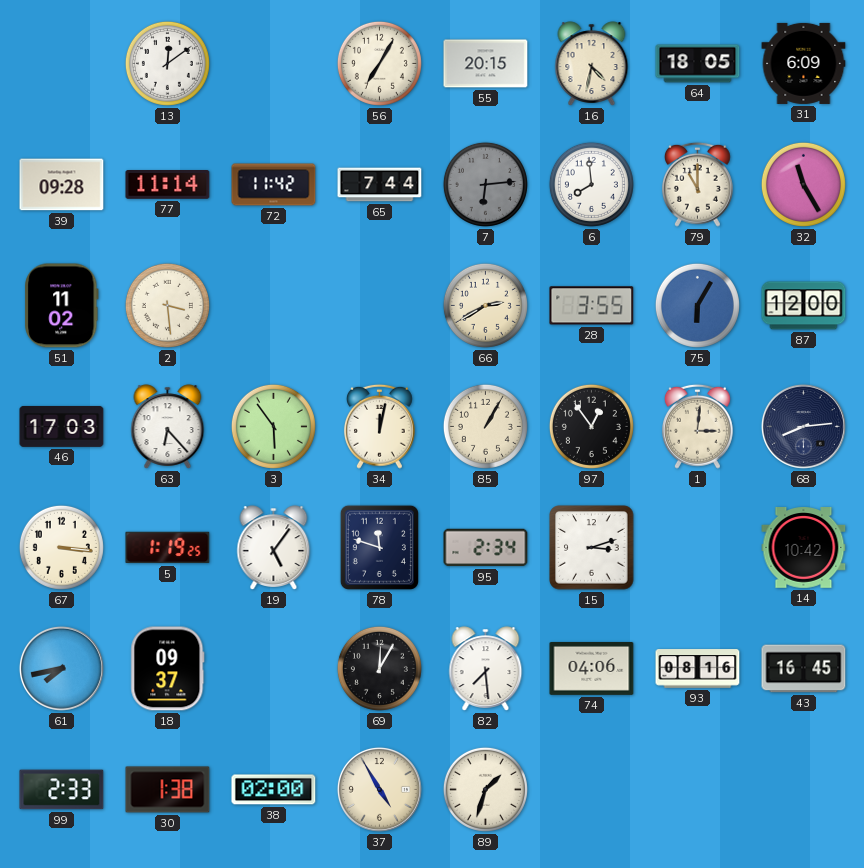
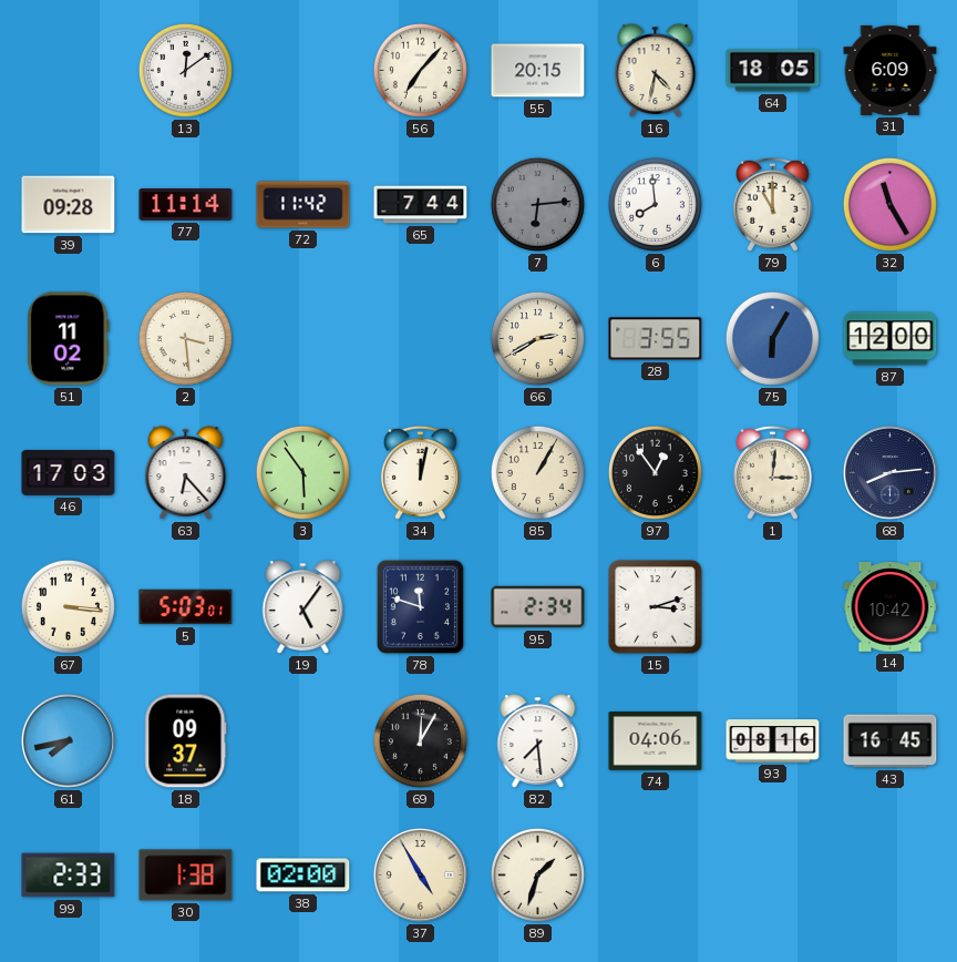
56: 7:05 -> 7:07
5: 1:19 -> 5:03
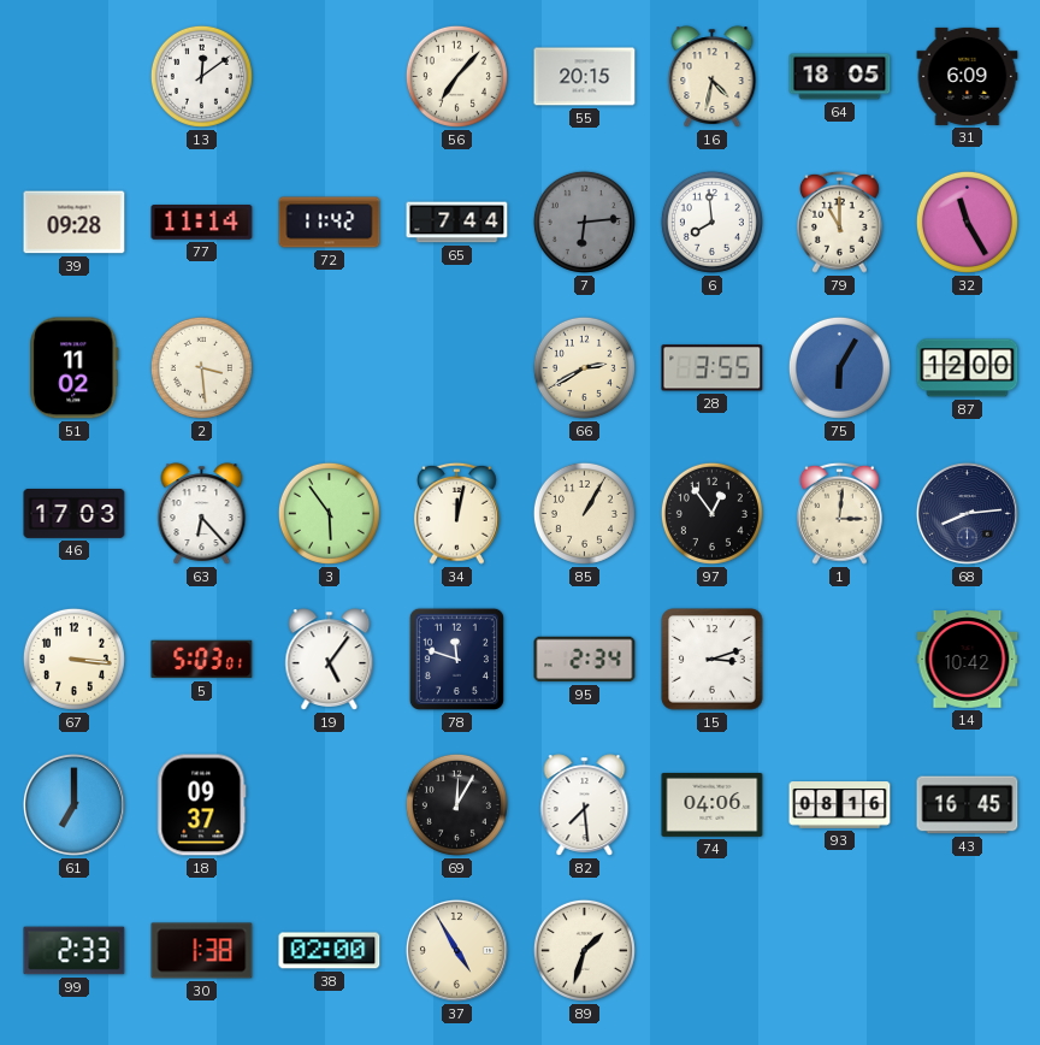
61: 7:43 -> 7:00
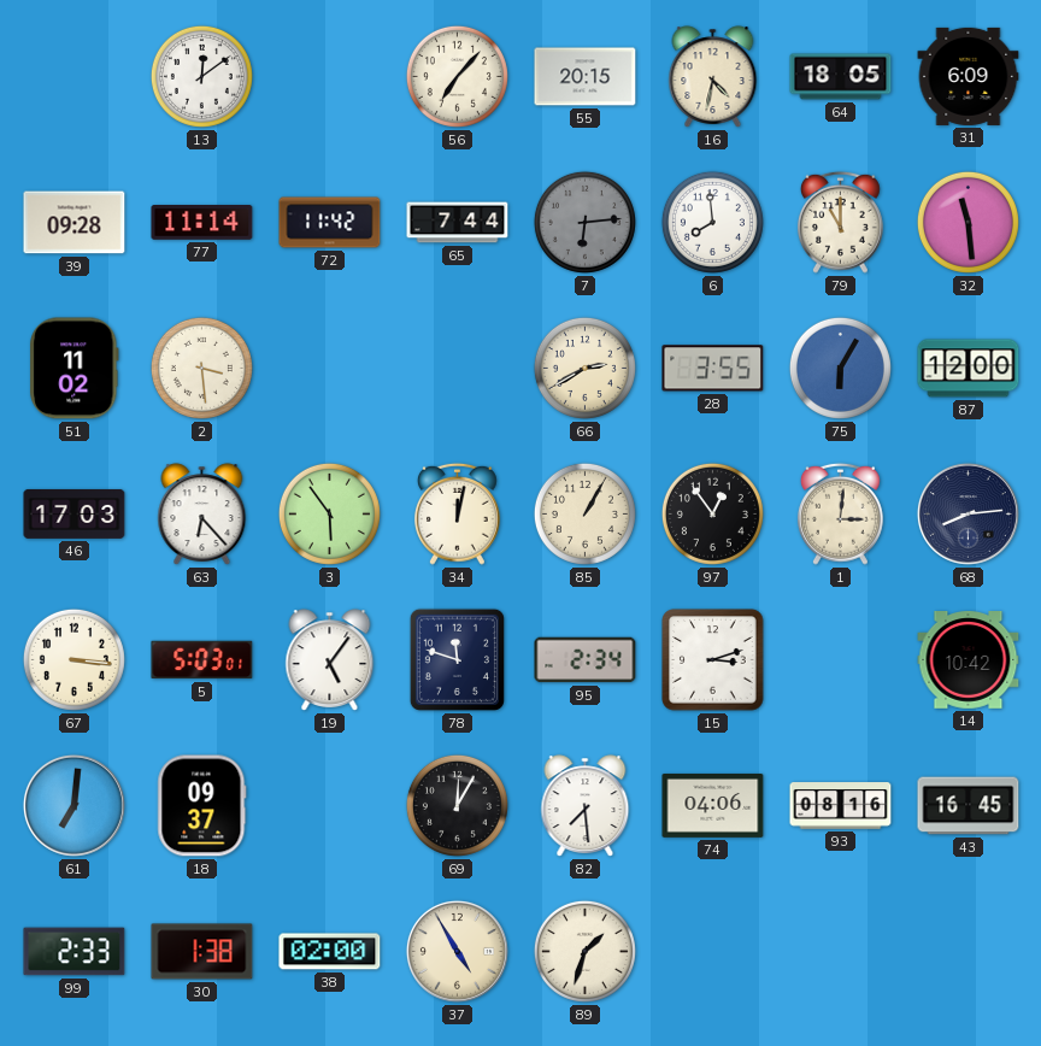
32: 11:25 -> 11:29
61: 7:00 -> 7:01
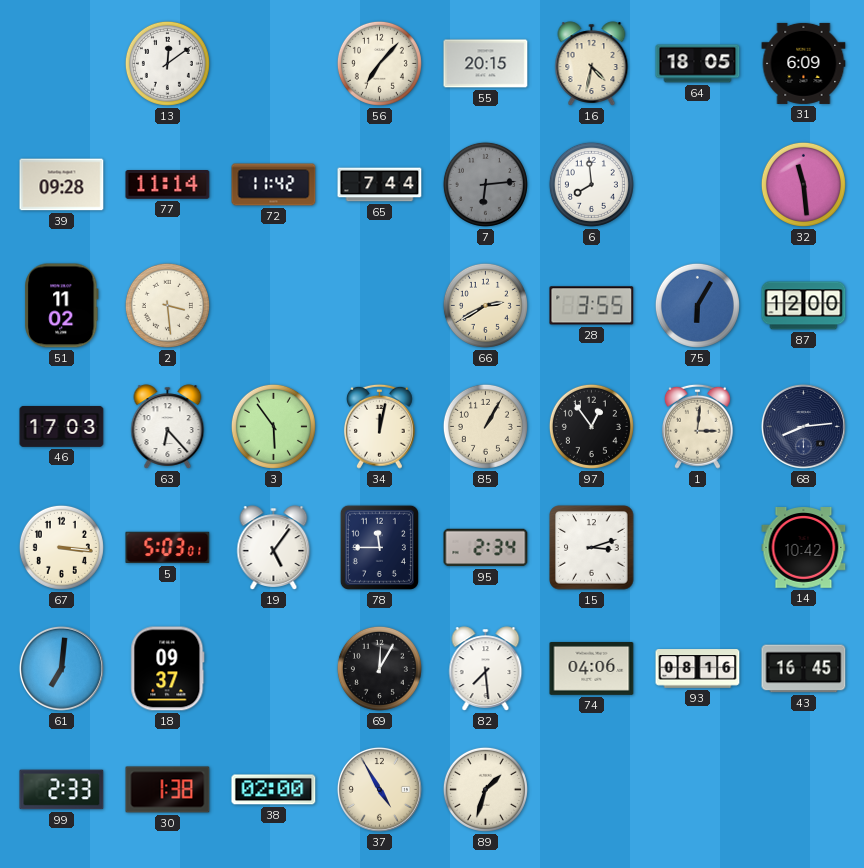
79: 11:00 -> none
78: 11:48 -> 11:45
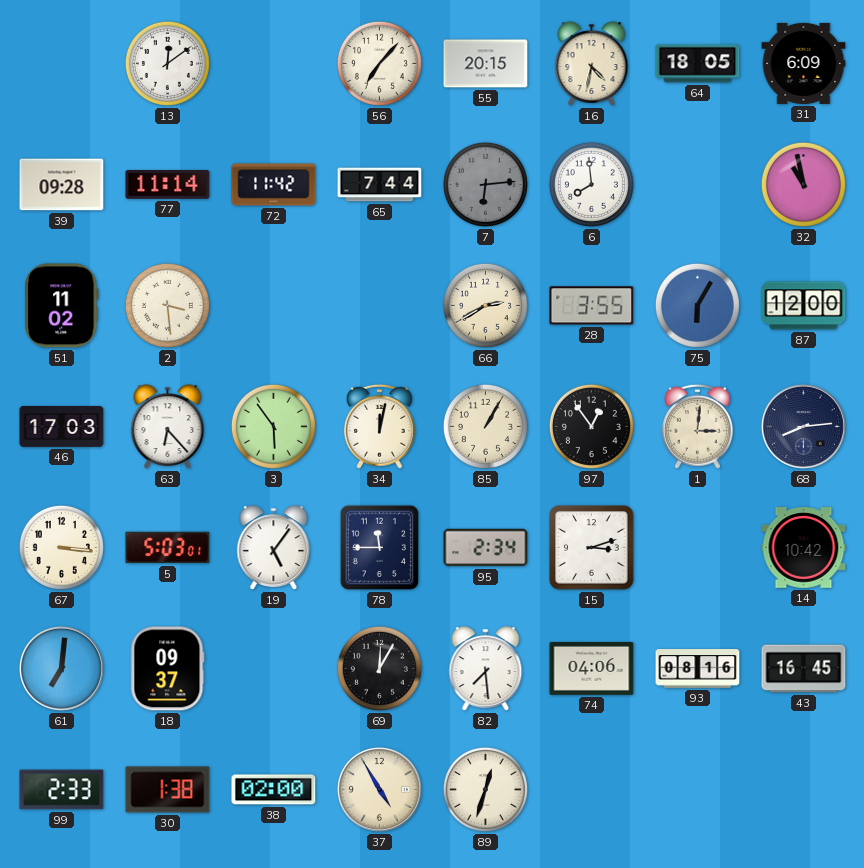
32: 11:29 -> 10:58
89: 1:33 -> 12:33
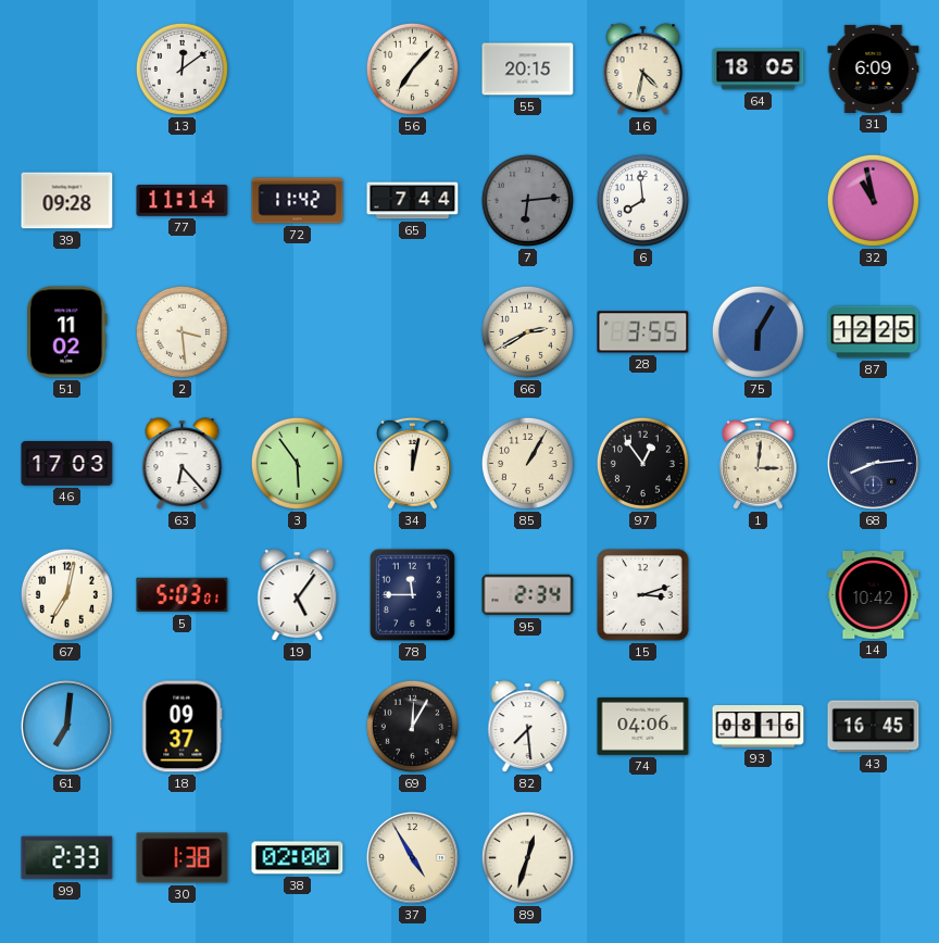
87: 12:00 -> 12:25
67: 3:16 -> 7:02
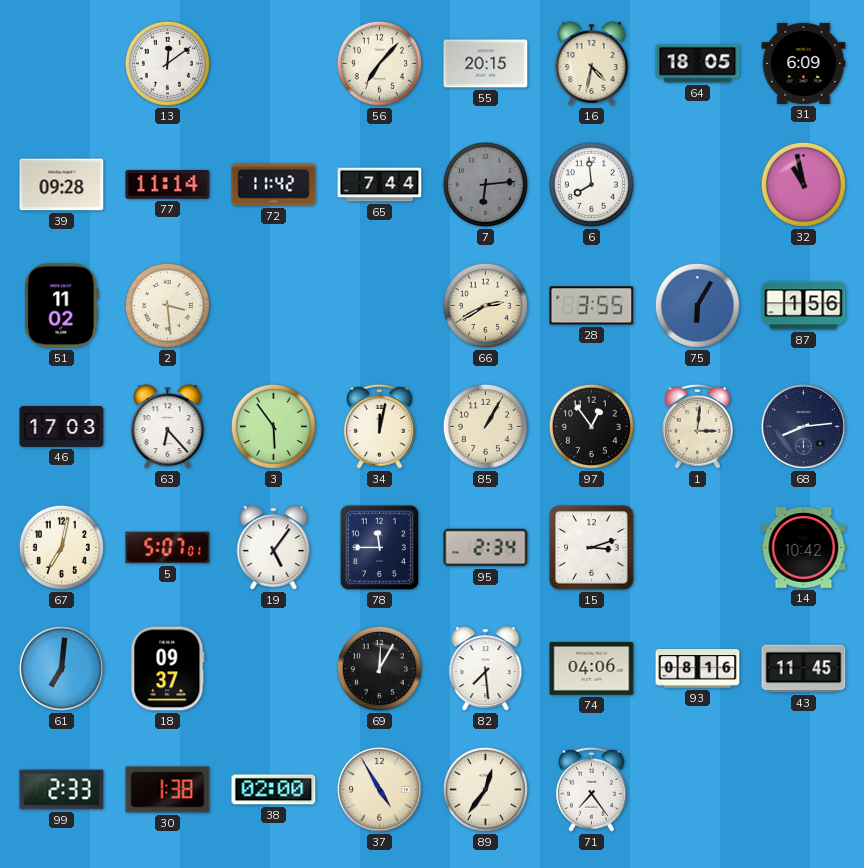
87: 12:25 -> 1:56
5: 5:03 -> 5:07
43: 16:45 -> 11:45
89: 12:33 -> 12:36
71: none -> 7:24
